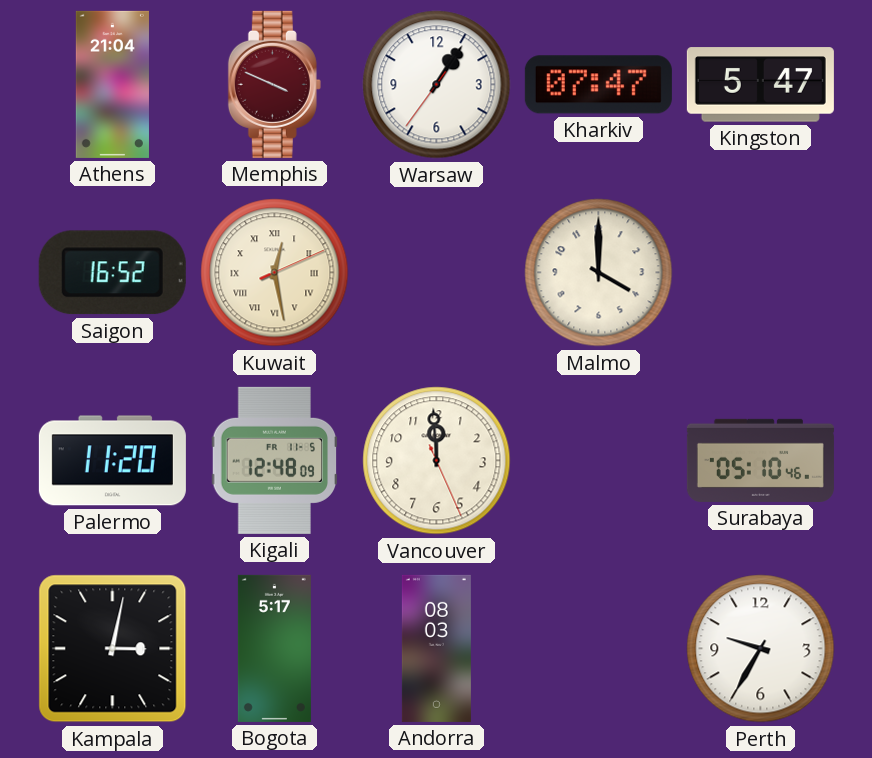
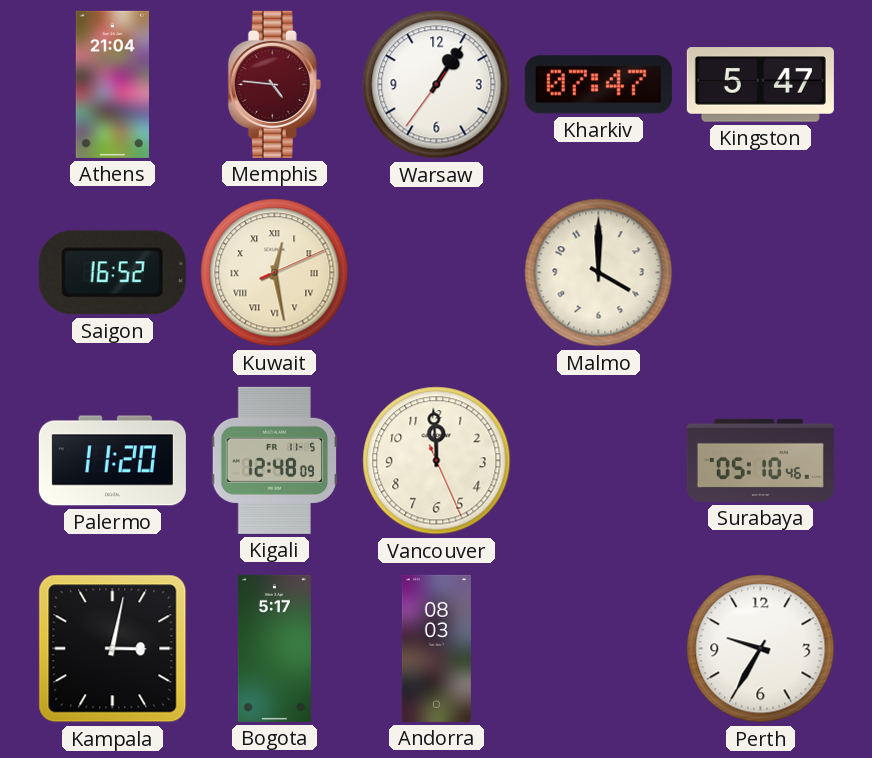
Memphis: 3:49 -> 4:46
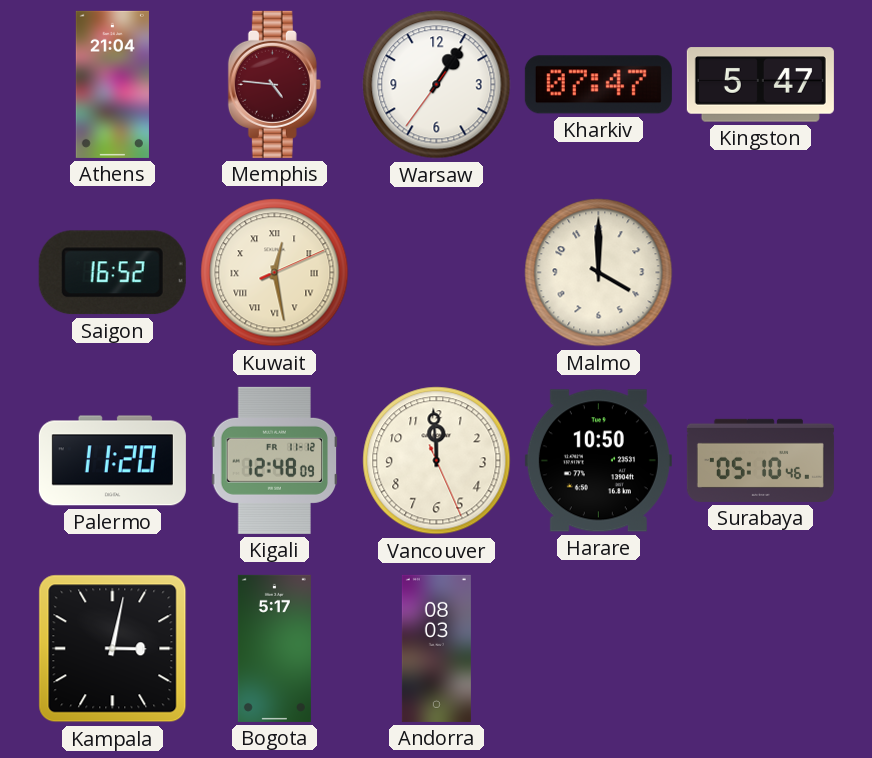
Kigali date: FR 11-5 -> FR 11-12
Harare: none -> 10:50
Perth: 9:35 -> none
